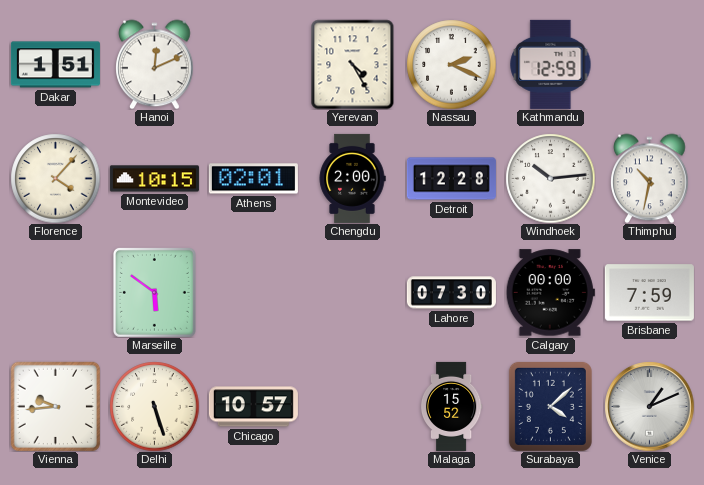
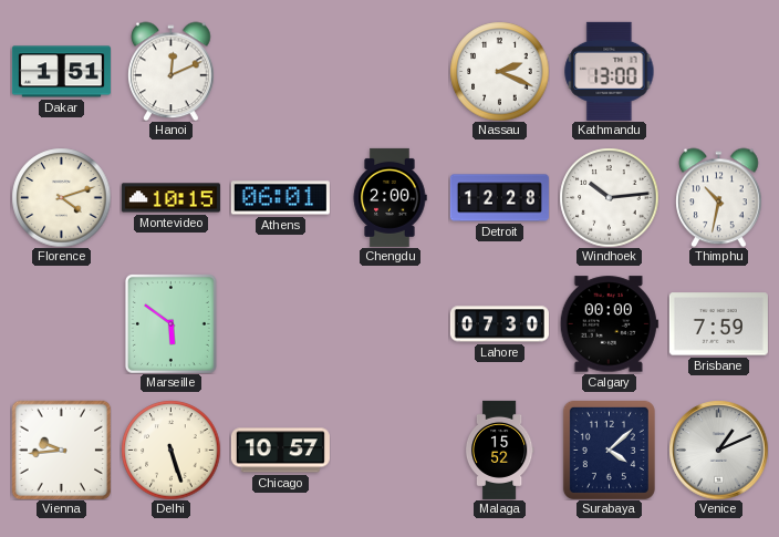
Yerevan: 4:25 -> none
Kathmandu: 12:59 -> 13:00
Florence: 4:07 -> 4:12
Athens: 02:01 -> 06:01
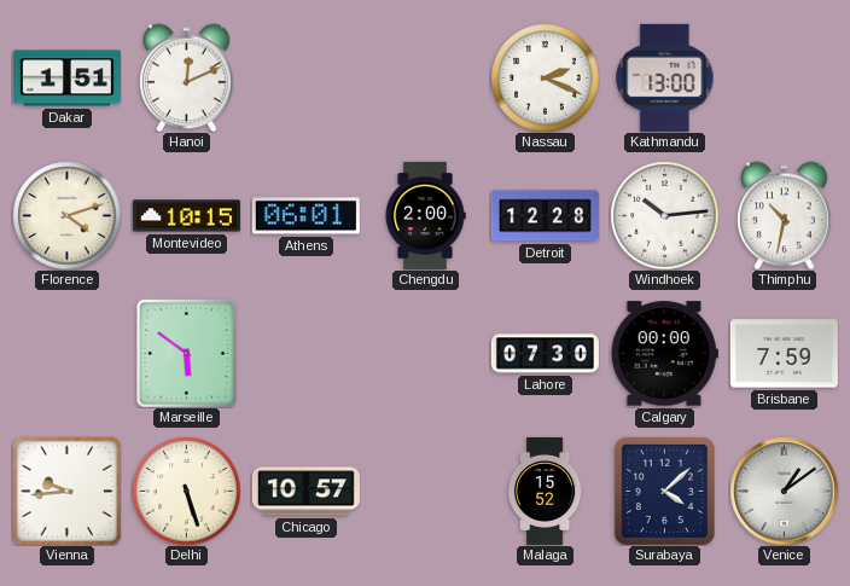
Venice: 1:11 -> 1:09
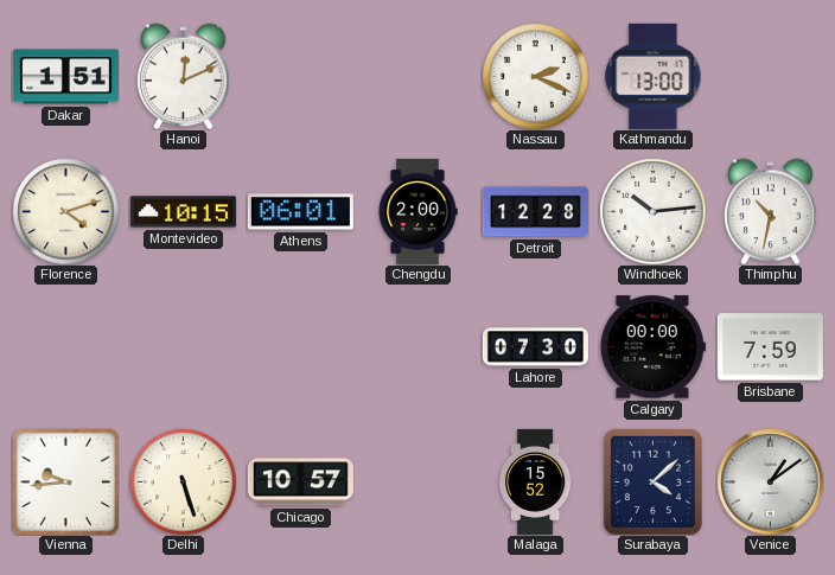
Marseille: 5:51 -> none
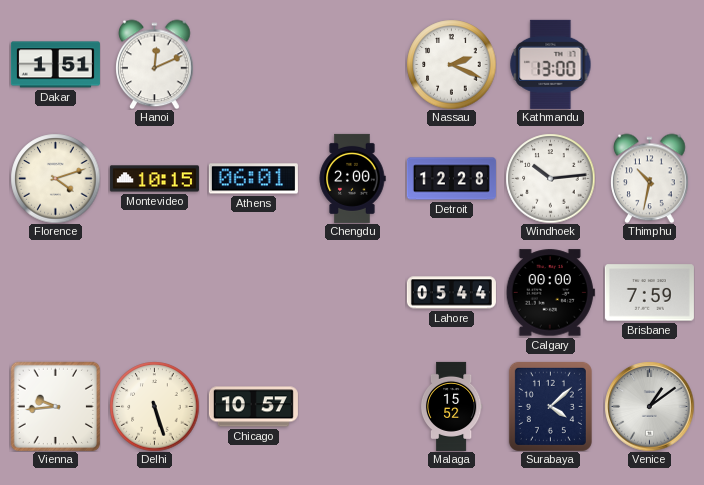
Lahore: 07:30 -> 05:44
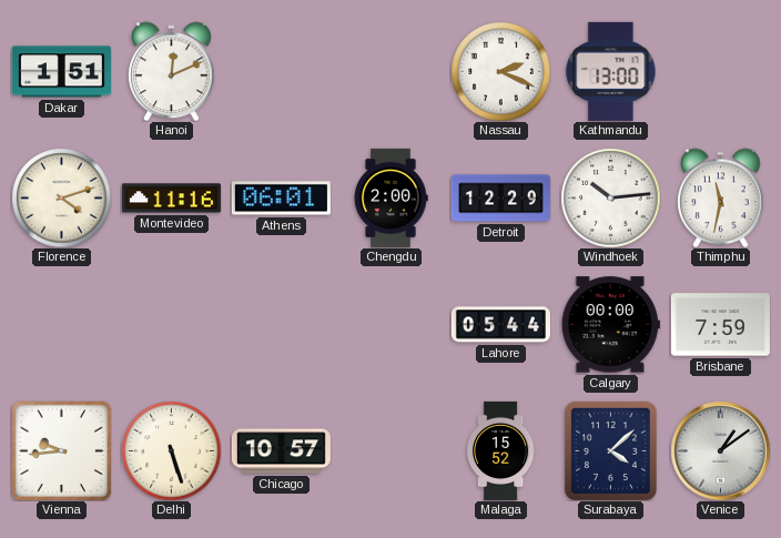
Montevideo: 10:15 -> 11:16
Detroit: 12:28 -> 12:29
Thimphu: 10:32 -> 11:32
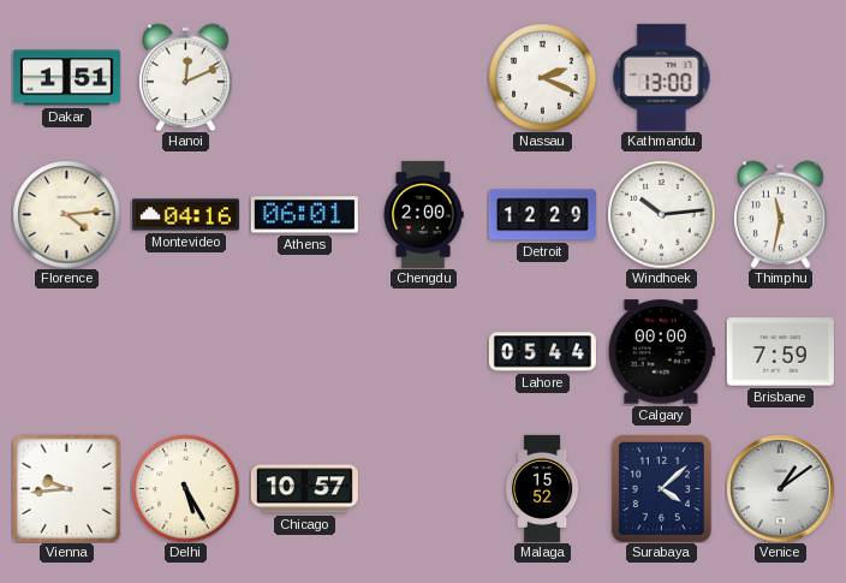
Florence: 4:12 -> 4:14
Montevideo: 11:16 -> 04:16
Delhi: 5:27 -> 5:25
